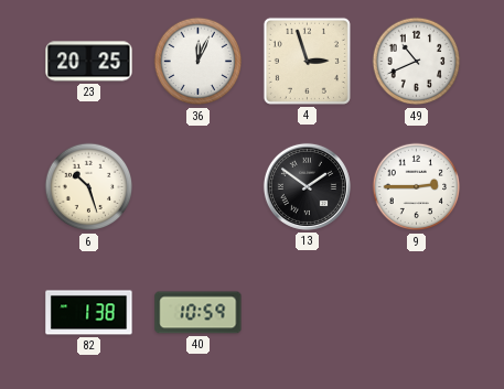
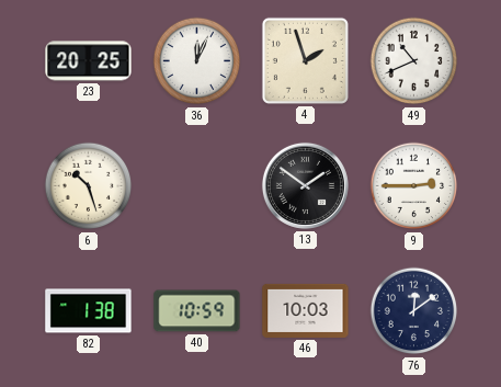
4: 2:57 -> 1:57
46: none -> 10:03
76: none -> 12:09
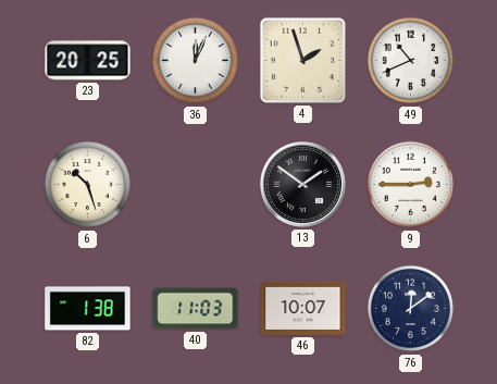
40: 10:59 -> 11:03
46: 10:03 -> 10:07
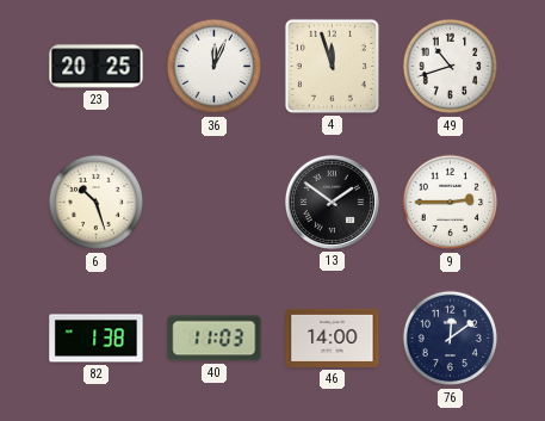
4: 1:57 -> 11:57
49: 10:41 -> 10:42
46: 10:07 -> 14:00
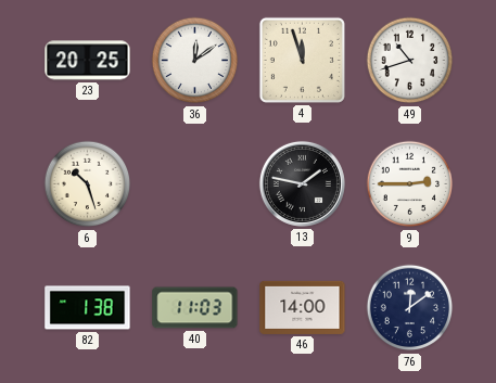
36: 12:04 -> 12:09
13: 1:51 -> 1:47
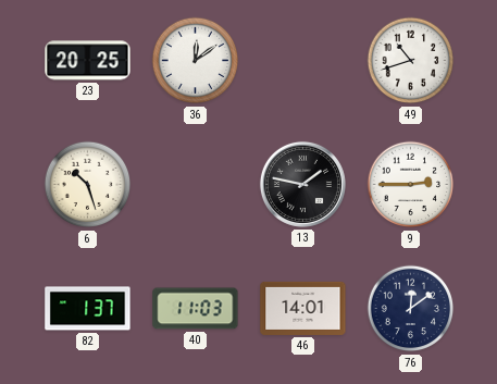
4: 11:57 -> none
82: 1:38 -> 1:37
46: 14:00 -> 14:01
